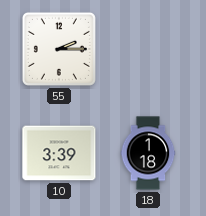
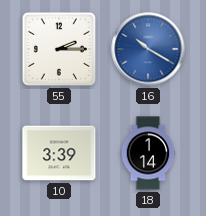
16: none -> 10:20
18: 1:18 -> 1:14
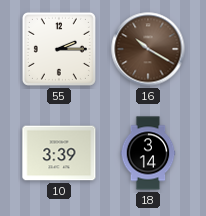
16 dial: blue -> brown
18: 1:14 -> 3:14
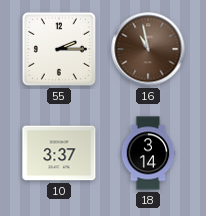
16: 10:20 -> 10:58
10: 3:39 -> 3:37
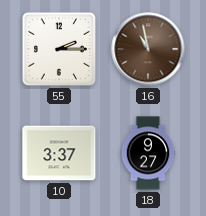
18: 3:14 -> 9:27
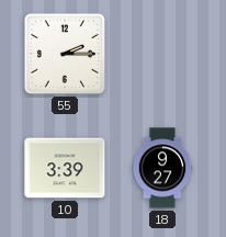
16: 10:58 -> none
10: 3:37 -> 3:39
